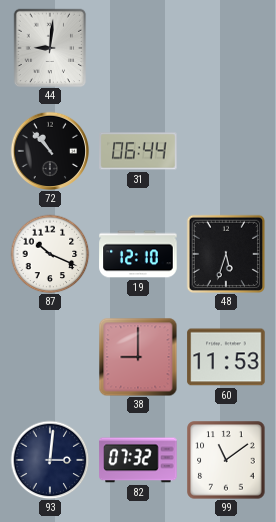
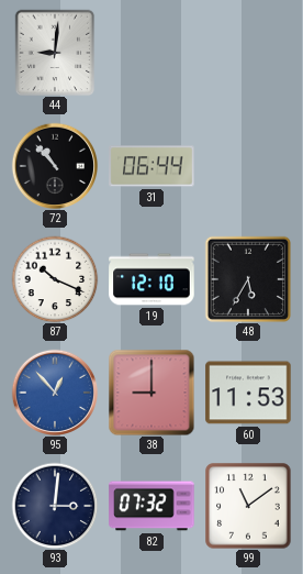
48: 5:33 -> 5:35
95: none -> 12:53
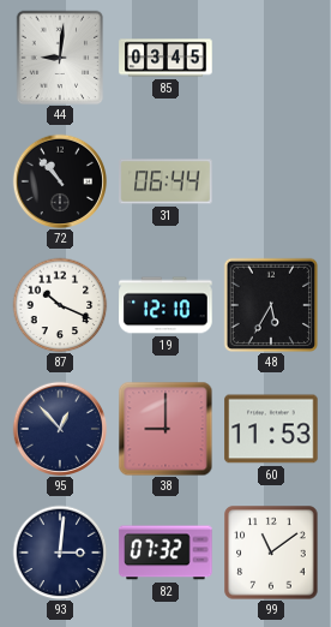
85: none -> 03:45
95 dial: blue -> navy
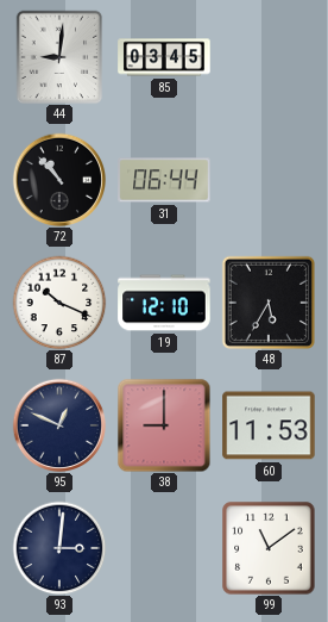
95: 12:53 -> 12:49
82: 07:32 -> none
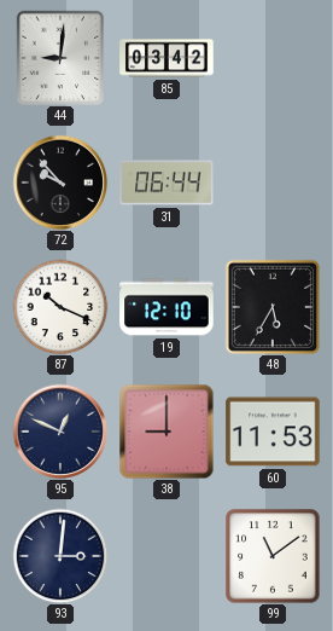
85: 03:45 -> 03:42
72: 10:53 -> 9:53
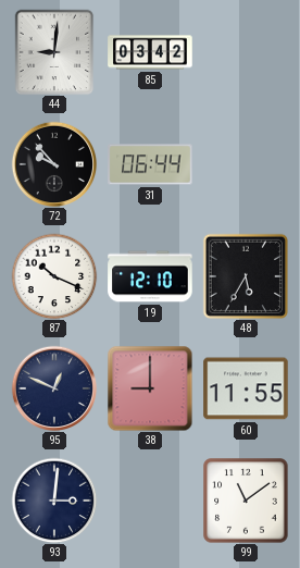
60: 11:53 -> 11:55
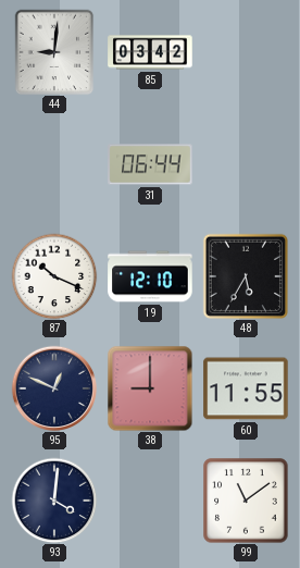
72: 9:53 -> none
93: 3:01 -> 4:01
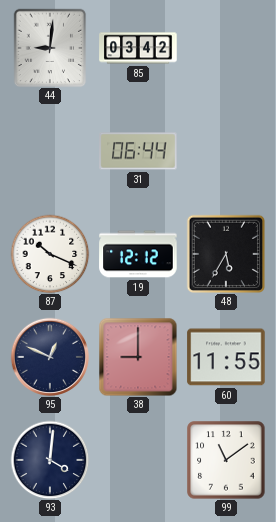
19: 12:10 -> 12:12
